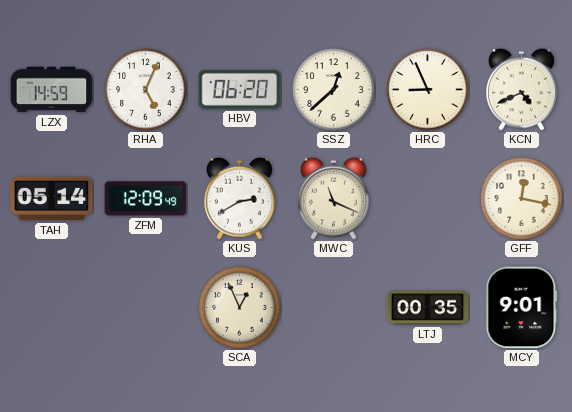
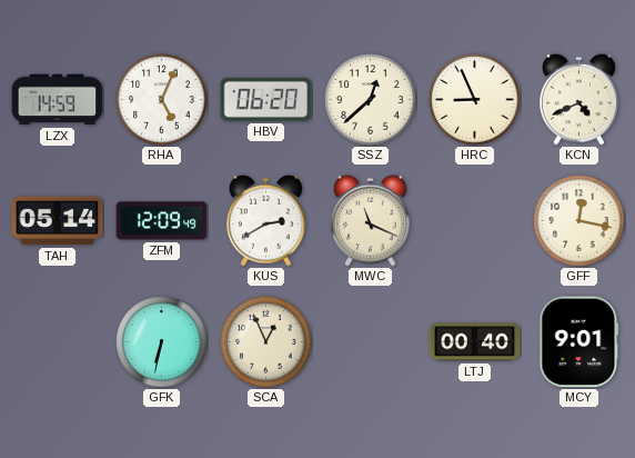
GFK: none -> 6:32
LTJ: 00:35 -> 00:40
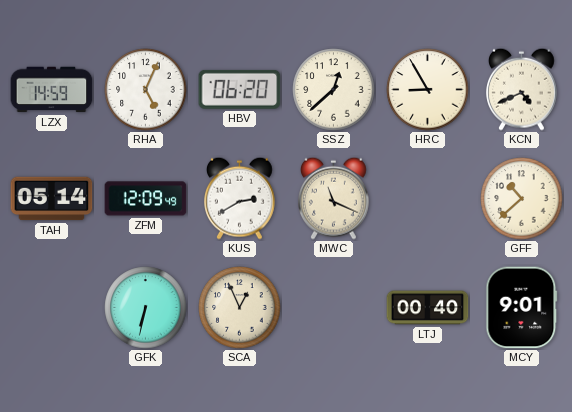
HRC: 8:56 -> 8:55
GFF: 12:17 -> 10:38
